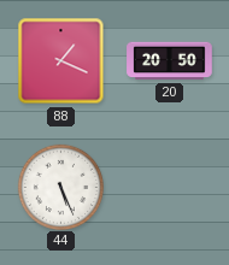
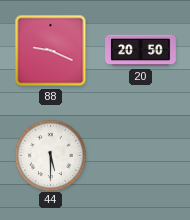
88: 1:19 -> 9:19
44: 5:26 -> 5:30
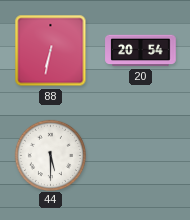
88: 9:19 -> 6:32
20: 20:50 -> 20:54
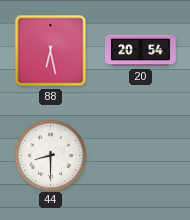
88: 6:32 -> 6:28
44: 5:30 -> 8:30
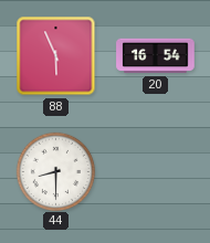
88: 6:28 -> 5:56
20: 20:54 -> 16:54
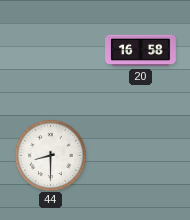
88: 5:56 -> none
20: 16:54 -> 16:58
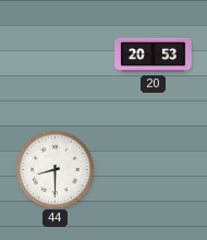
20: 16:58 -> 20:53
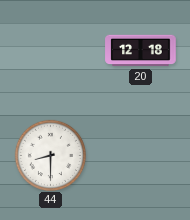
20: 20:53 -> 12:18
